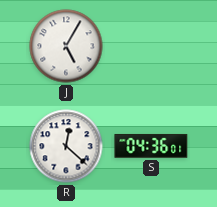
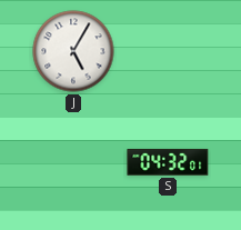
R: 12:22 -> none
S: 04:36 -> 04:32
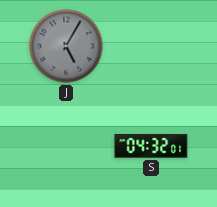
J dial: white -> grey
